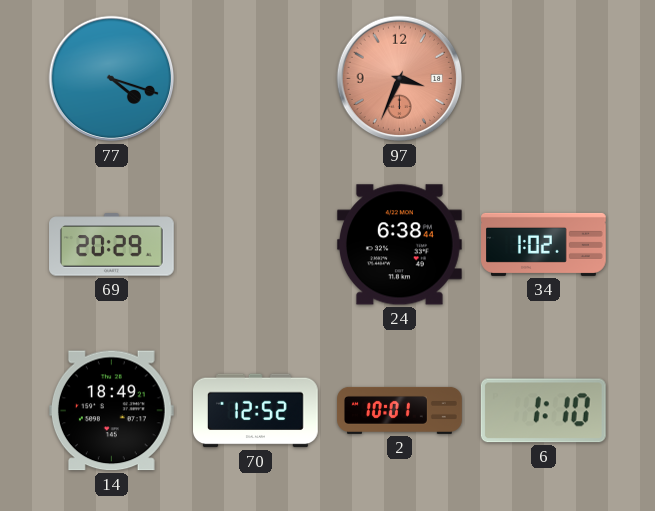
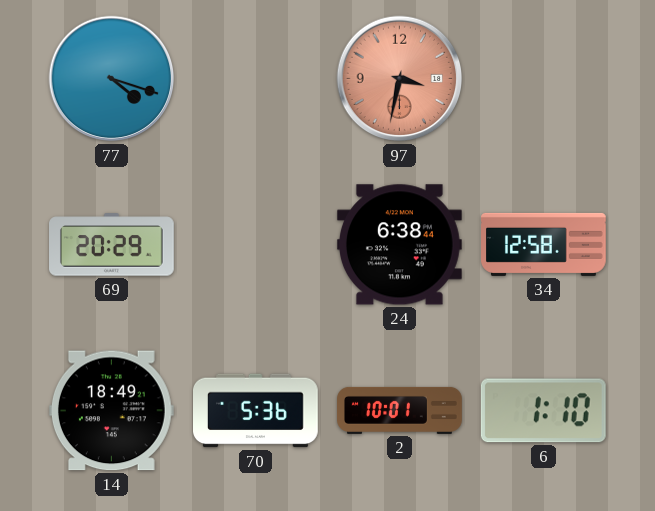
97: 3:34 -> 3:32
34: 1:02 -> 12:58
70: 12:52 -> 5:36
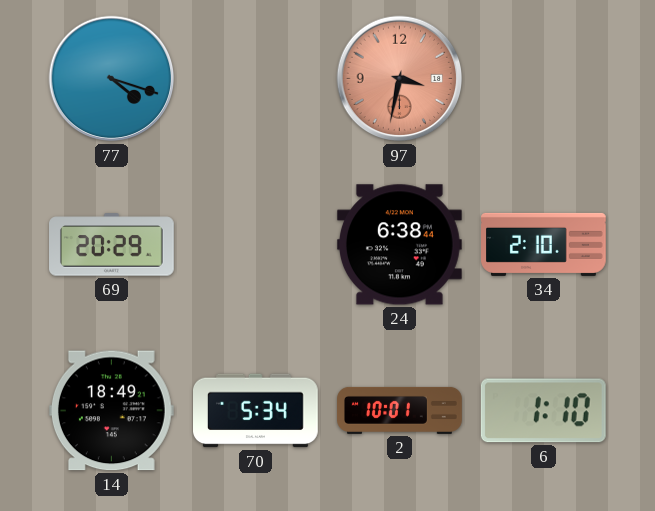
34: 12:58 -> 2:10
70: 5:36 -> 5:34
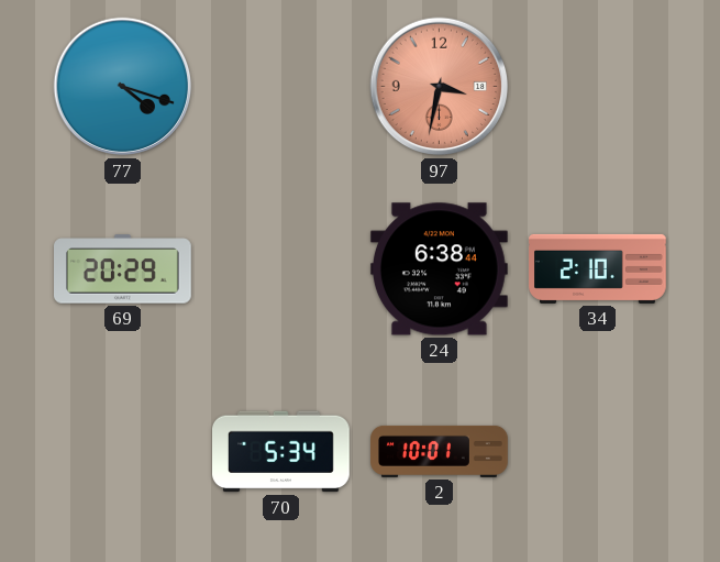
14: 18:49 -> none
6: 1:10 -> none
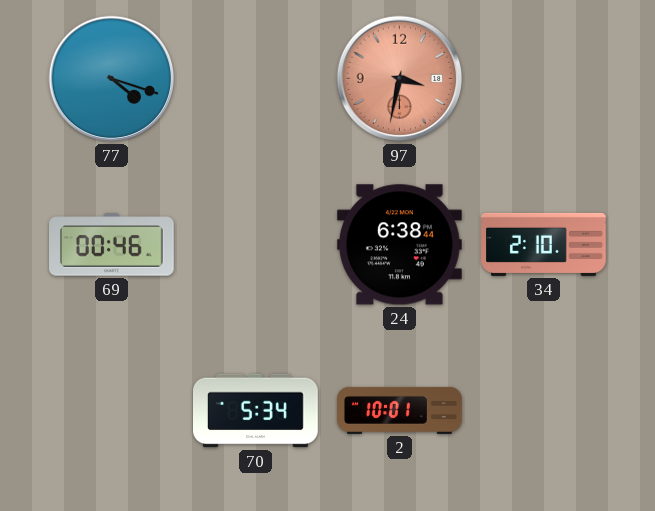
69: 20:29 -> 00:46
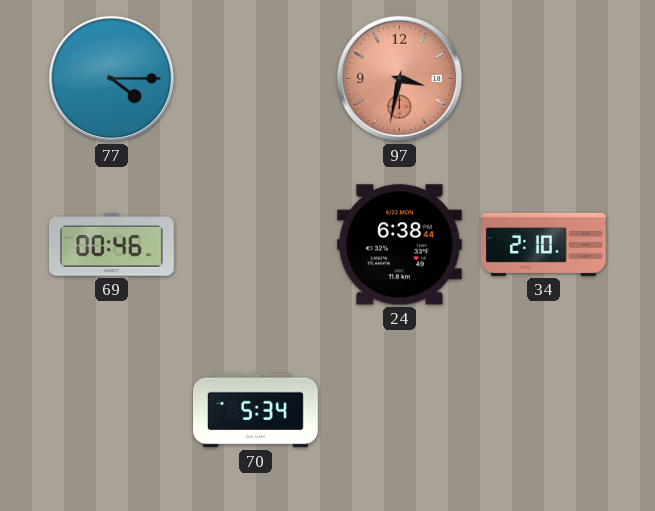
77: 4:18 -> 4:15
2: 10:01 -> none
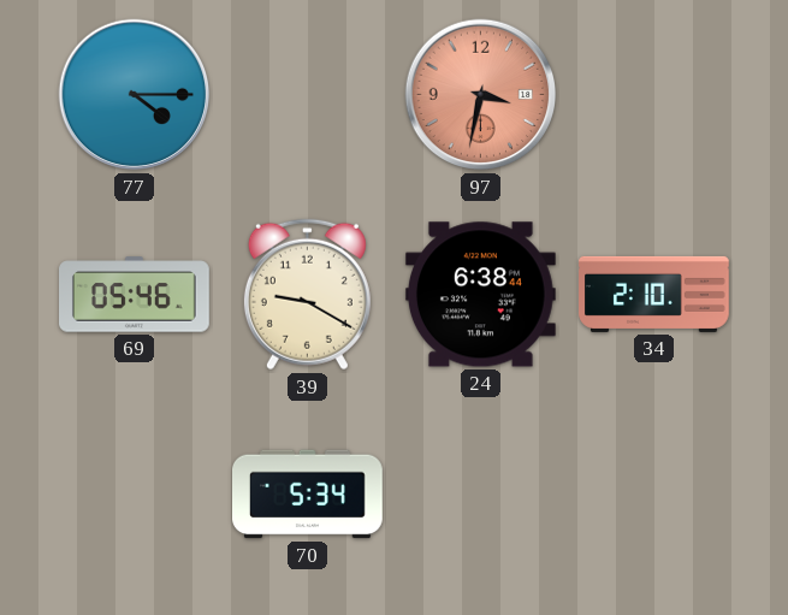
69: 00:46 -> 05:46
39: none -> 9:20
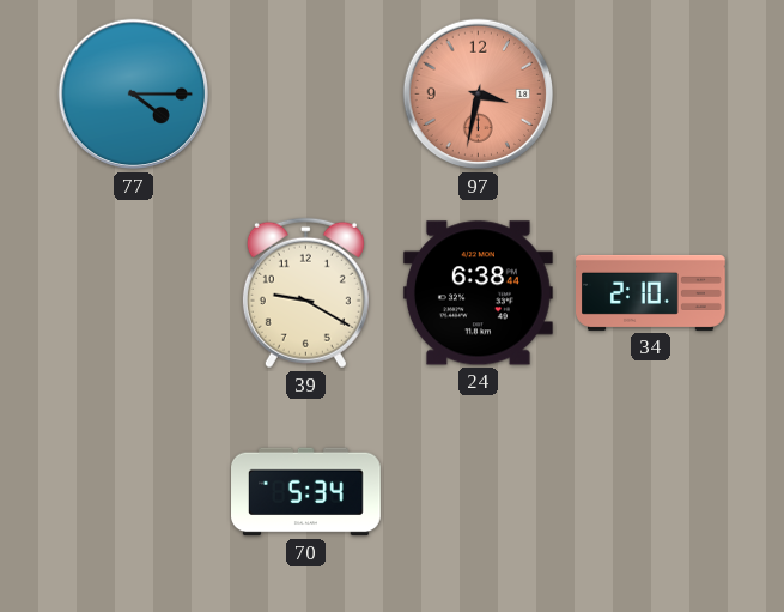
69: 05:46 -> none
